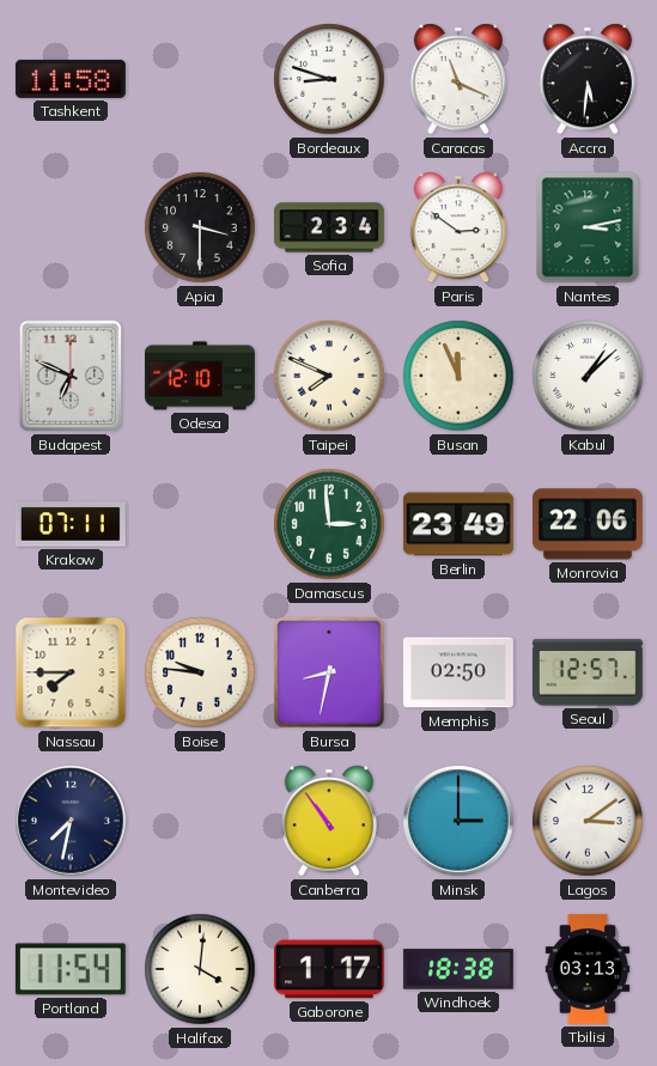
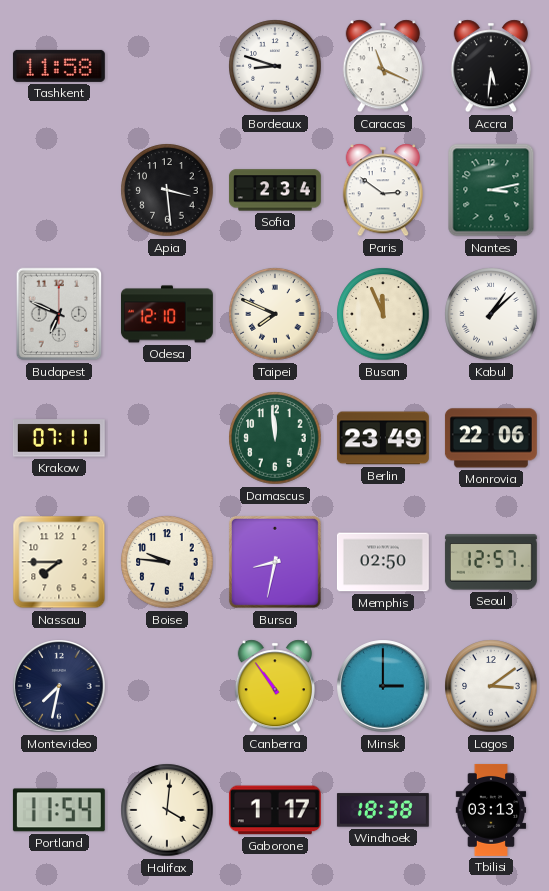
Apia: 3:30 -> 3:29
Damascus: 2:59 -> 11:59
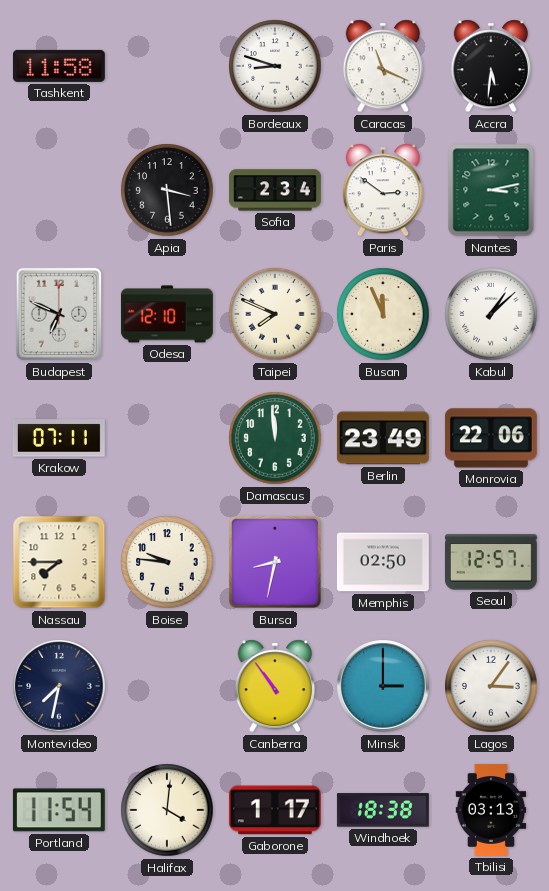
Lagos: 3:09 -> 3:06
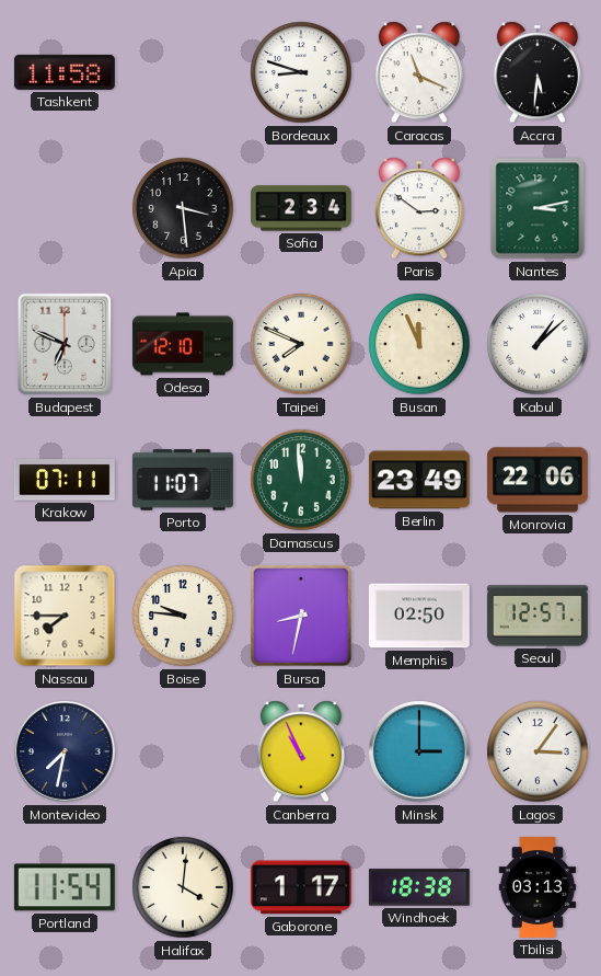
Porto: none -> 11:07
Canberra: 10:54 -> 10:56
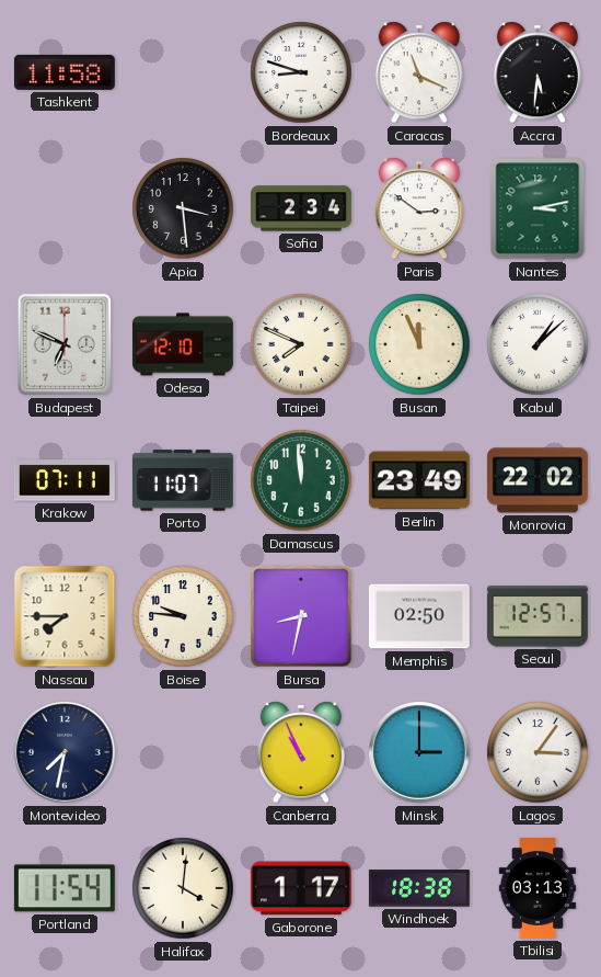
Monrovia: 22:06 -> 22:02
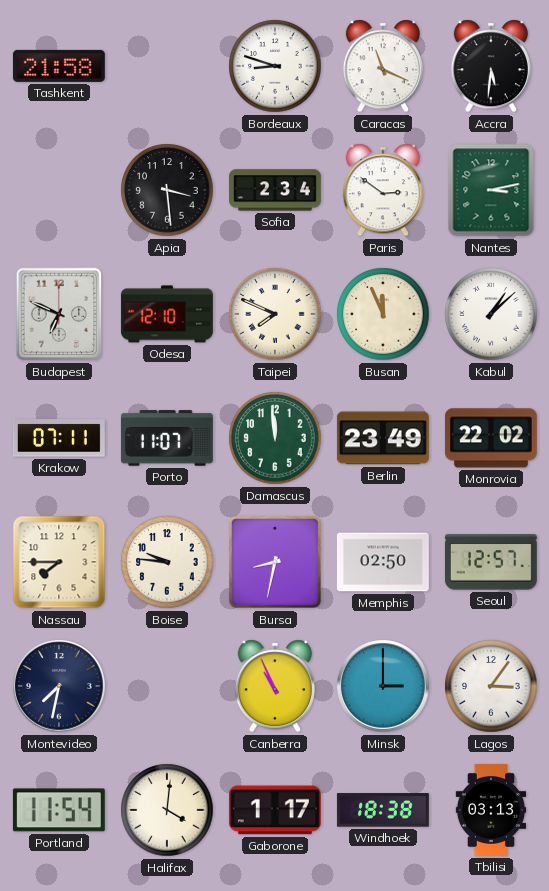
Tashkent: 11:58 -> 21:58
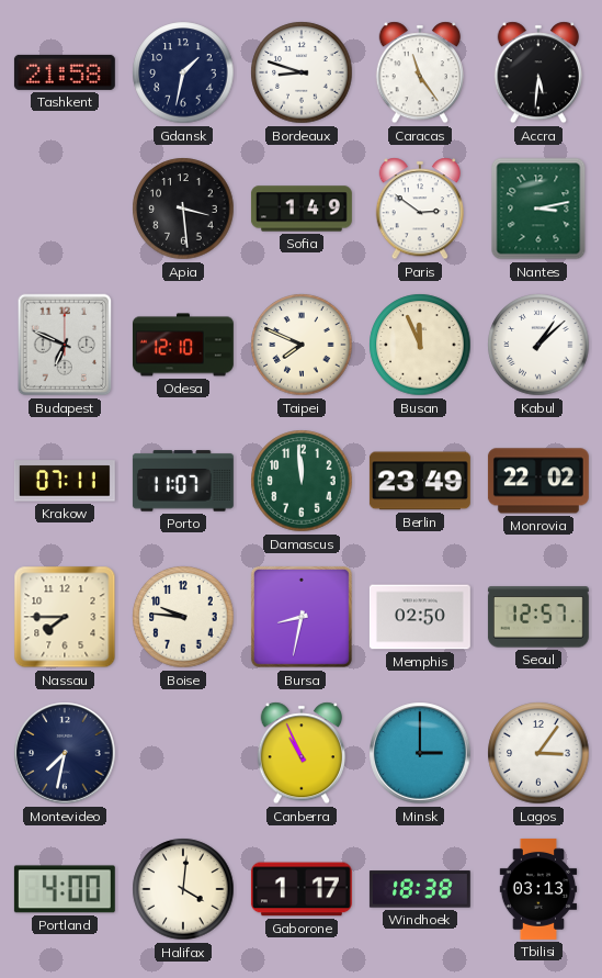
Gdansk: none -> 1:32
Caracas: 11:19 -> 11:24
Sofia: 2:34 -> 1:49
Portland: 11:54 -> 4:00
